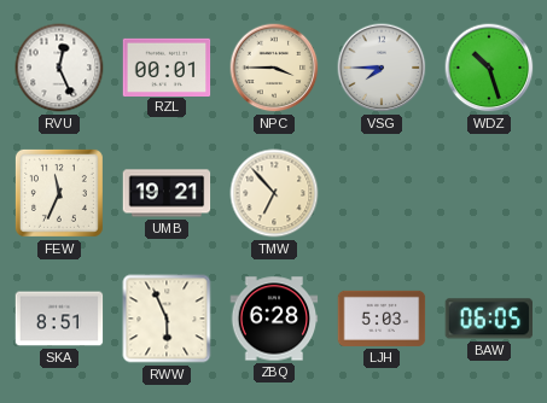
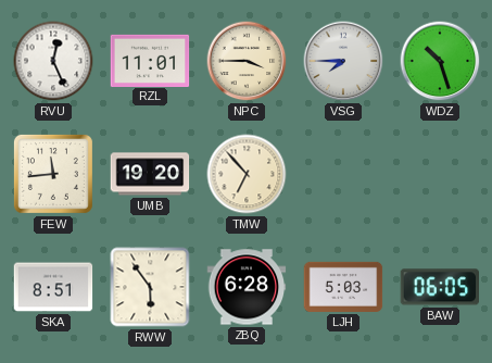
RZL: 00:01 -> 11:01
FEW: 11:34 -> 11:44
UMB: 19:21 -> 19:20
RWW: 5:56 -> 5:54
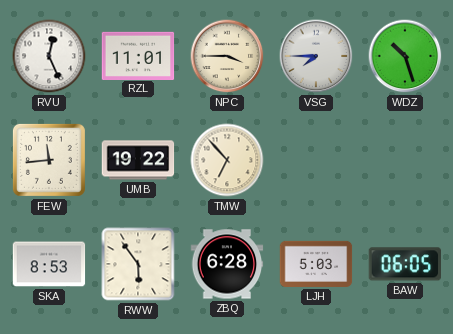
UMB: 19:20 -> 19:22
SKA: 8:51 -> 8:53
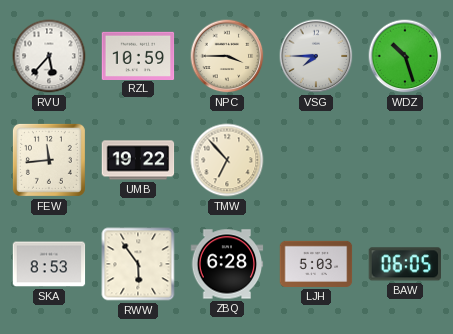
RVU: 12:26 -> 5:37
RZL: 11:01 -> 10:59
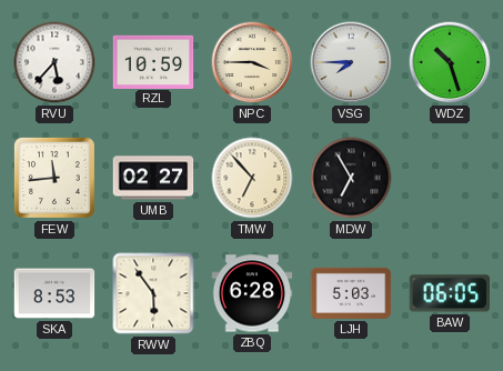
UMB: 19:22 -> 02:27
MDW: none -> 6:55
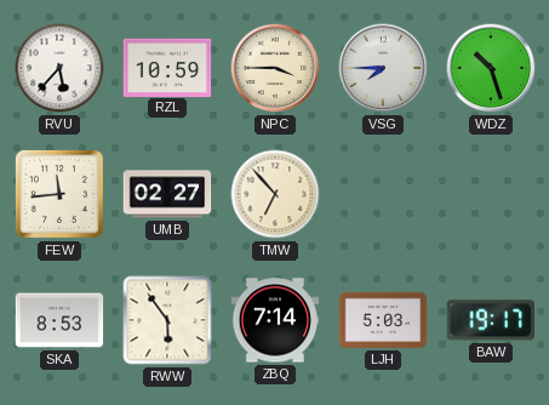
MDW: 6:55 -> none
ZBQ: 6:28 -> 7:14
BAW: 06:05 -> 19:17
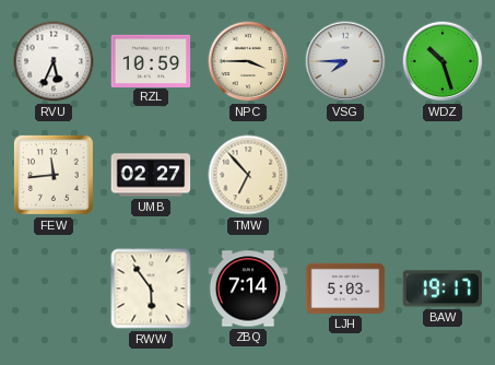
RVU: 5:37 -> 5:34
SKA: 8:53 -> none
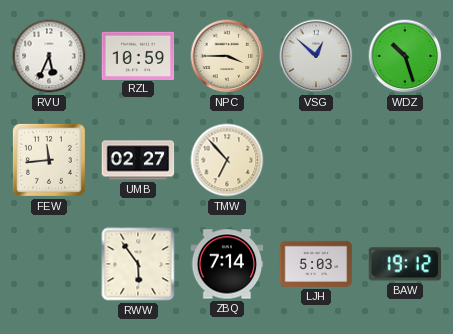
VSG: 7:45 -> 12:52
BAW: 19:17 -> 19:12
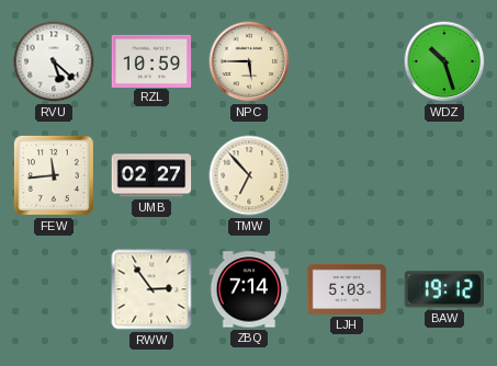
RVU: 5:34 -> 5:22
NPC: 3:45 -> 5:45
VSG: 12:52 -> none
RWW: 5:54 -> 2:54
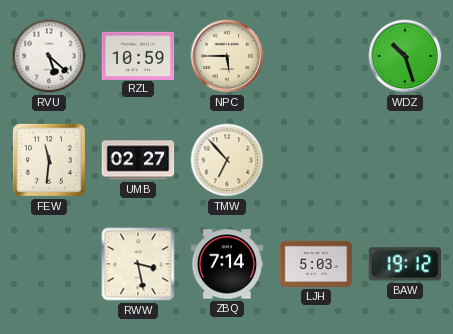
FEW: 11:44 -> 11:31
RWW: 2:54 -> 3:28
